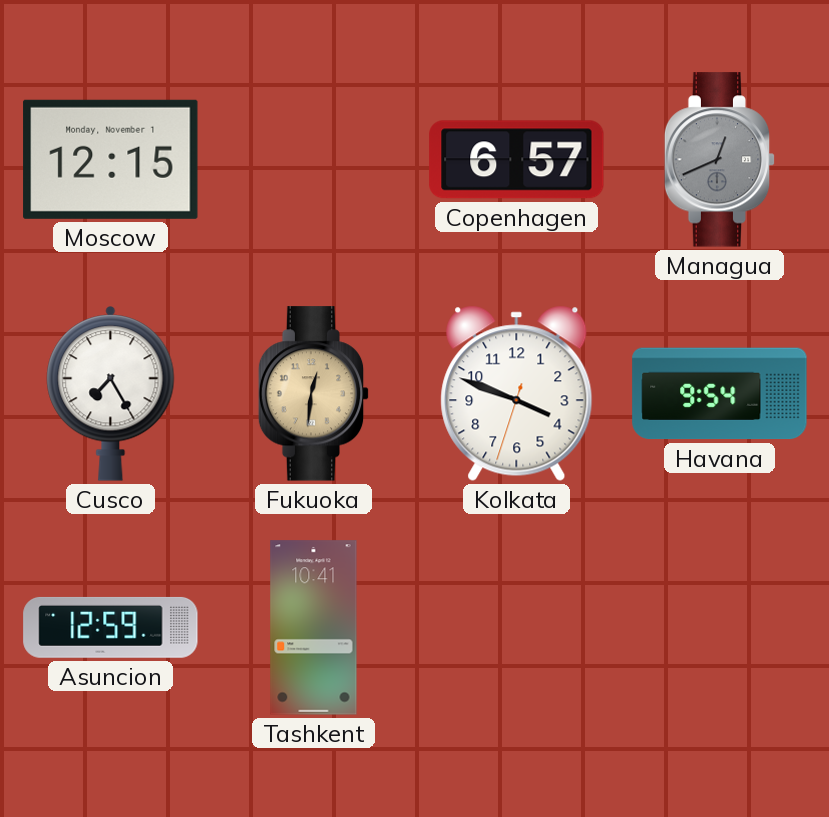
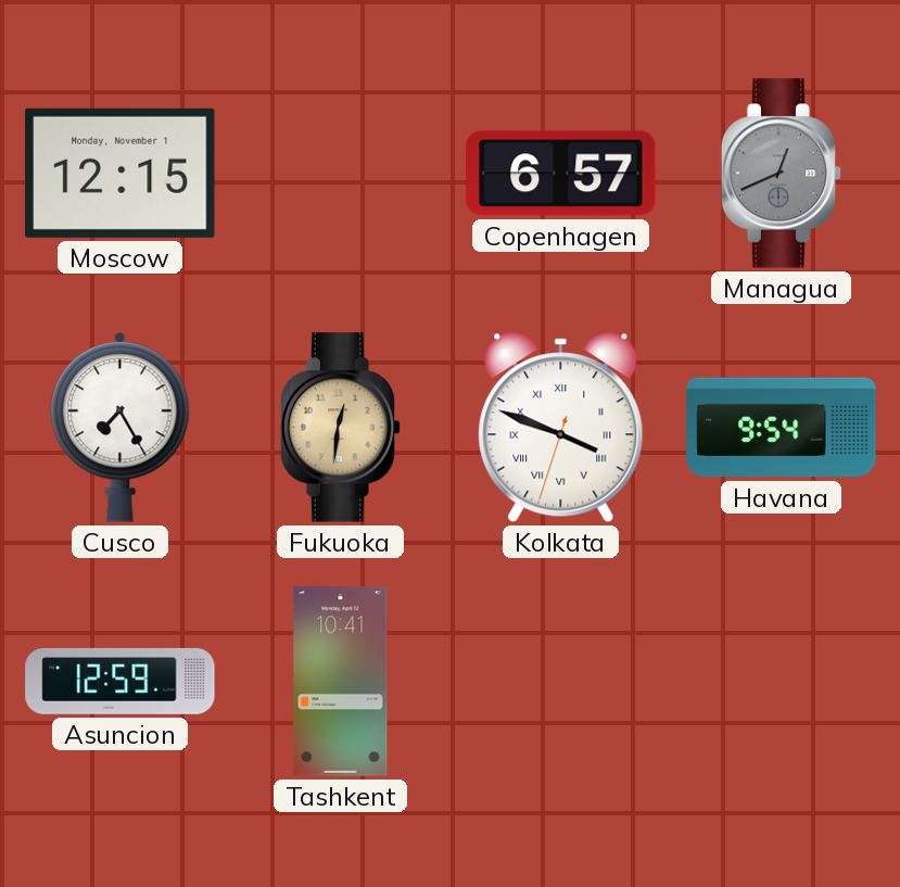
Kolkata numerals: Arabic -> Roman
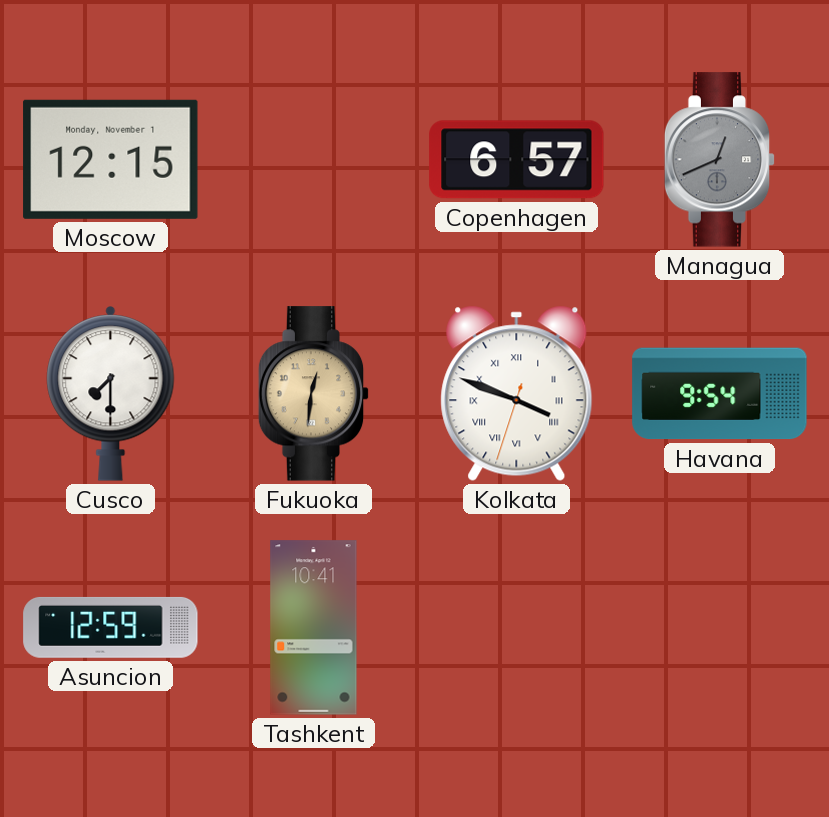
Cusco: 7:25 -> 7:30
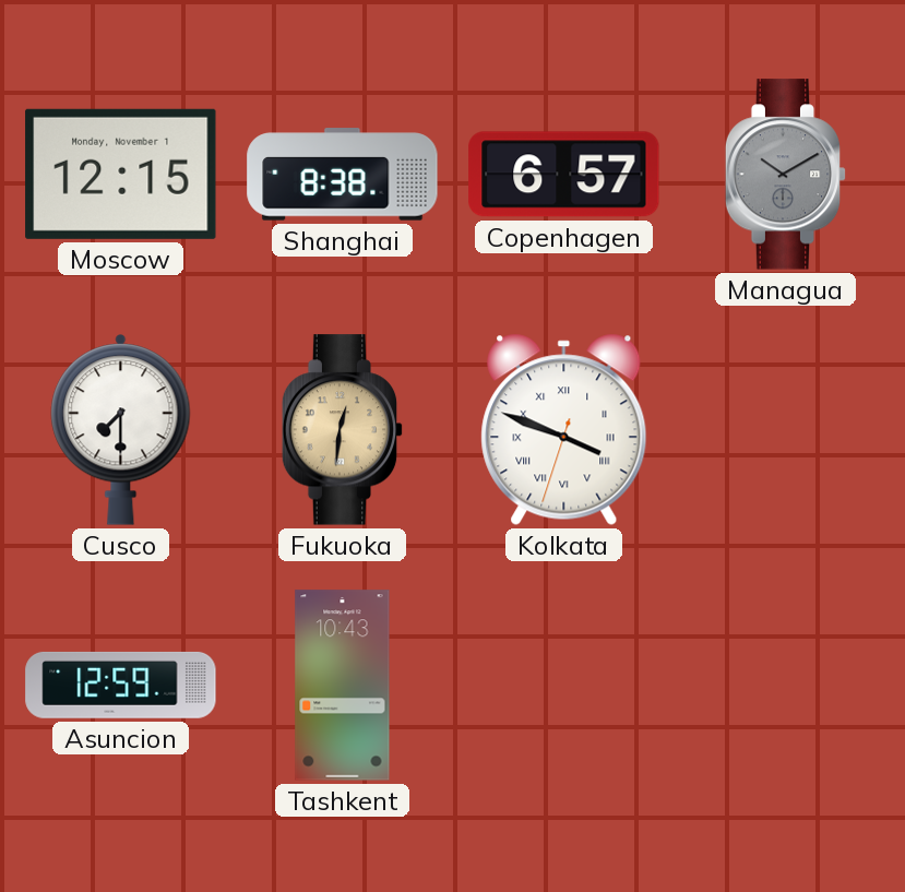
Shanghai: none -> 8:38
Managua: 12:41 -> 10:10
Havana: 9:54 -> none
Tashkent: 10:41 -> 10:43
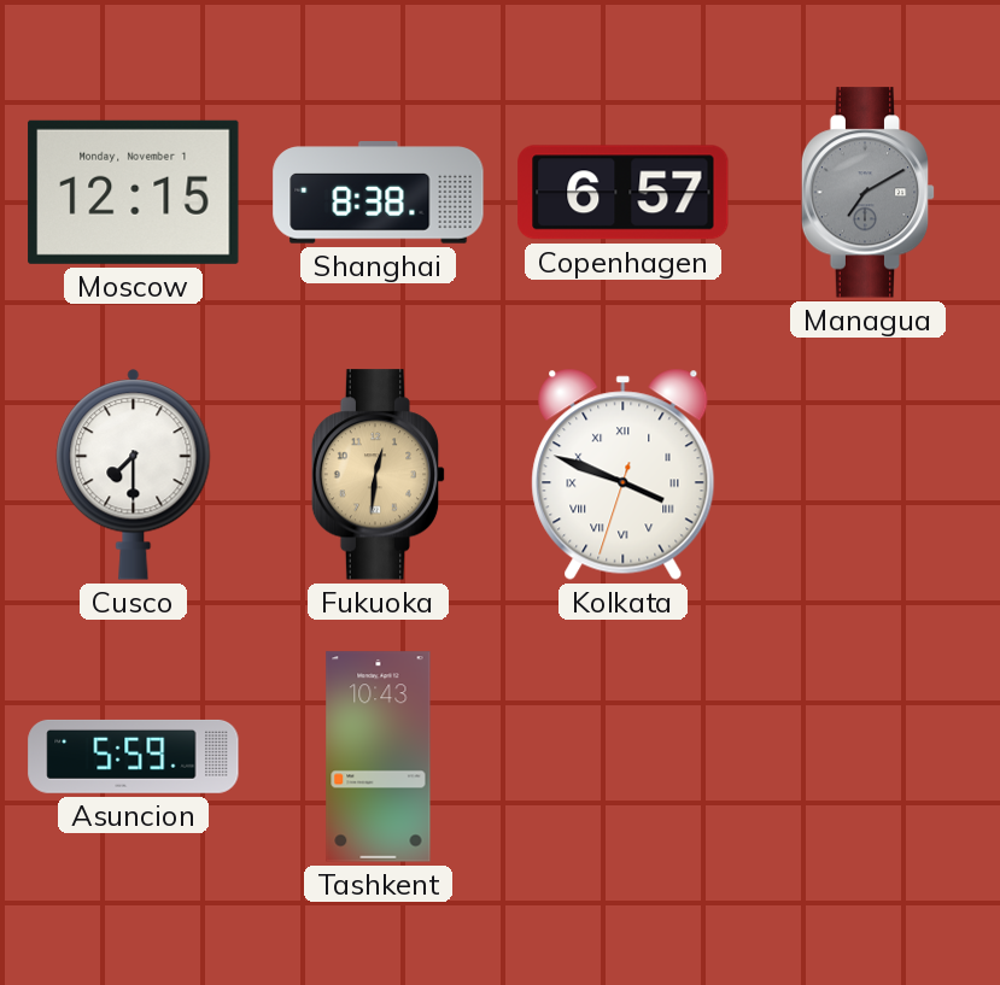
Managua: 10:10 -> 7:10
Asuncion: 12:59 -> 5:59
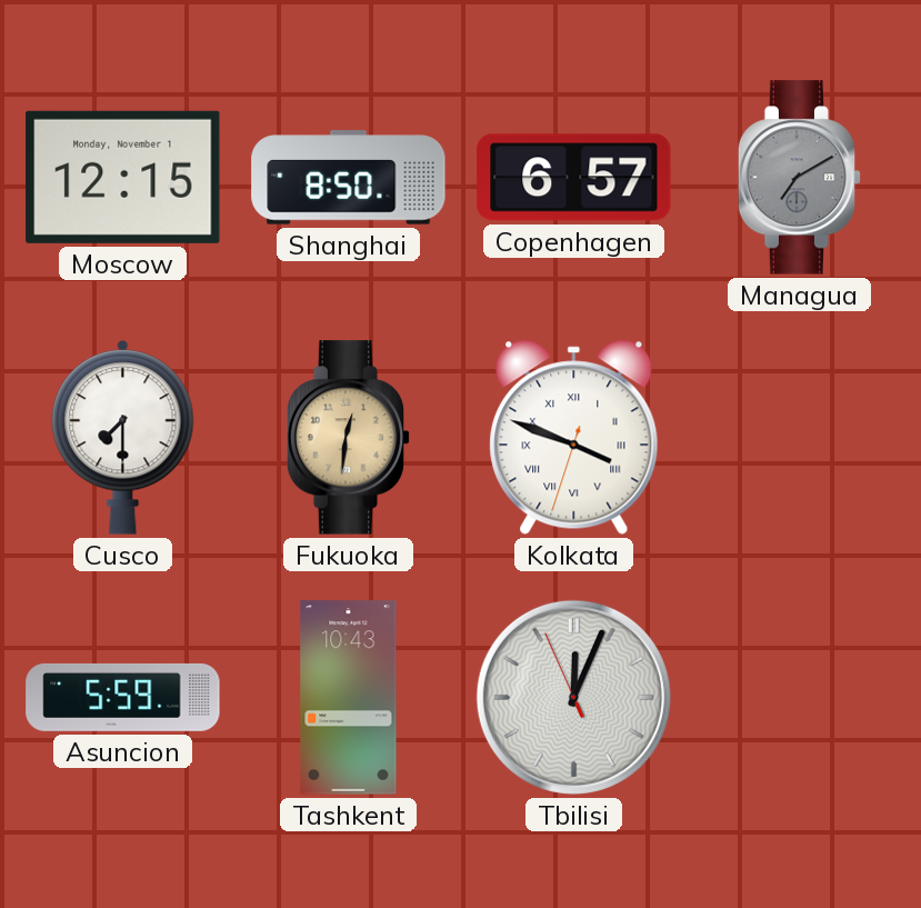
Shanghai: 8:38 -> 8:50
Tbilisi: none -> 12:03
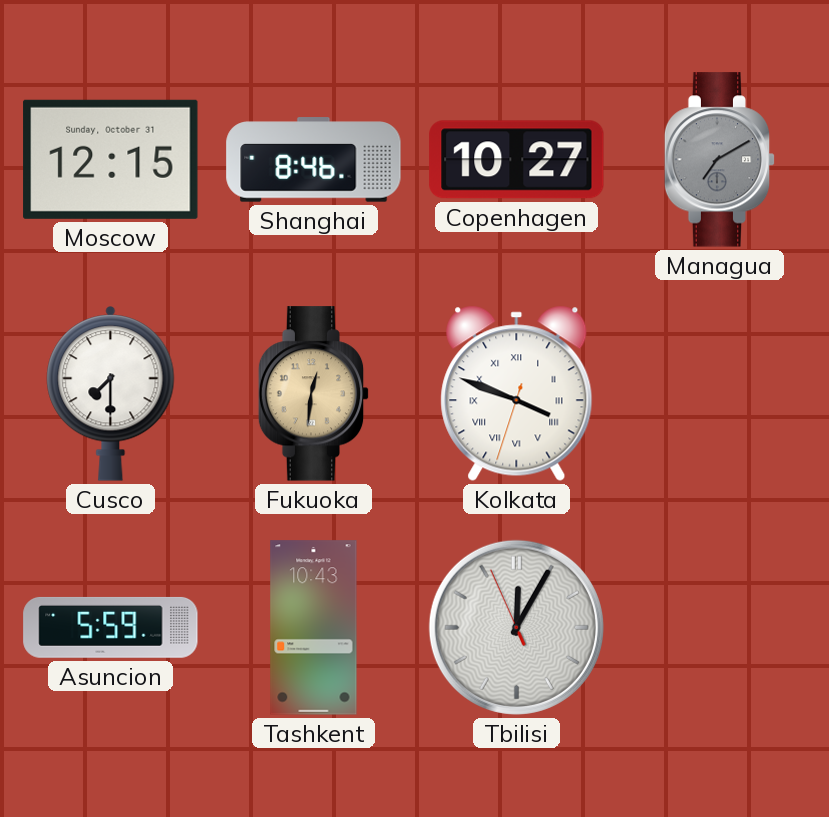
Moscow date: Monday, November 1 -> Sunday, October 31
Shanghai: 8:50 -> 8:46
Copenhagen: 6:57 -> 10:27
Tbilisi: 12:03 -> 12:04
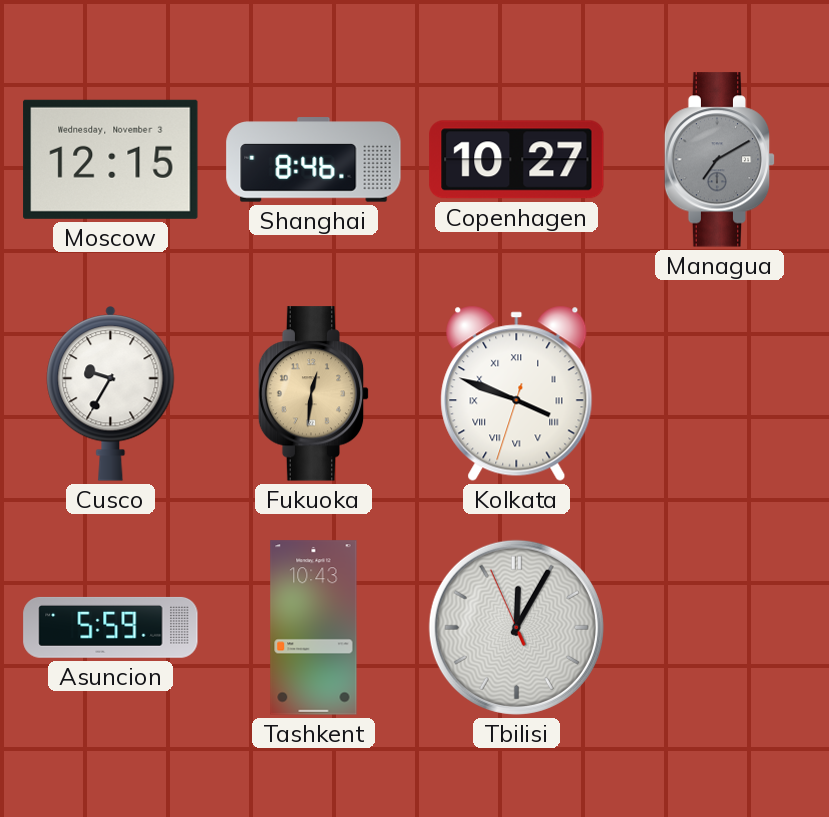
Moscow date: Sunday, October 31 -> Wednesday, November 3
Cusco: 7:30 -> 9:35
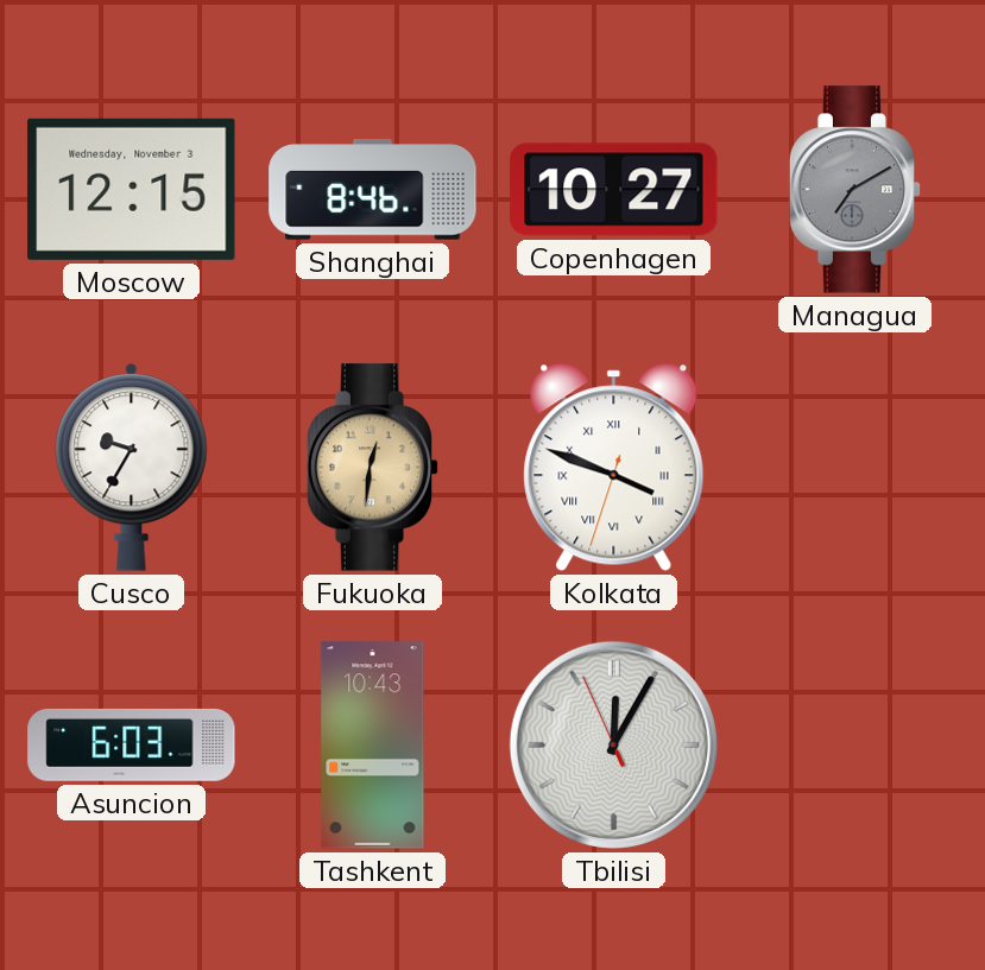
Asuncion: 5:59 -> 6:03
